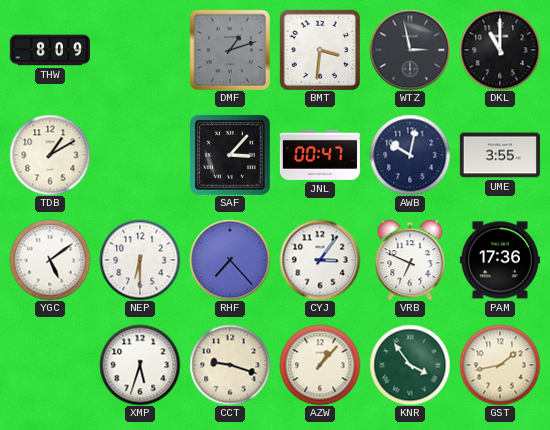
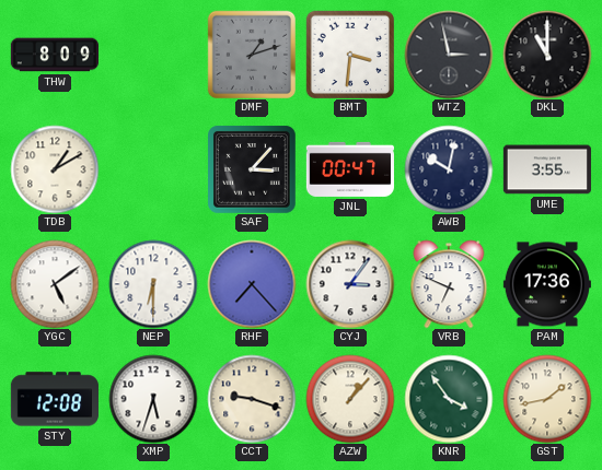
STY: none -> 12:08
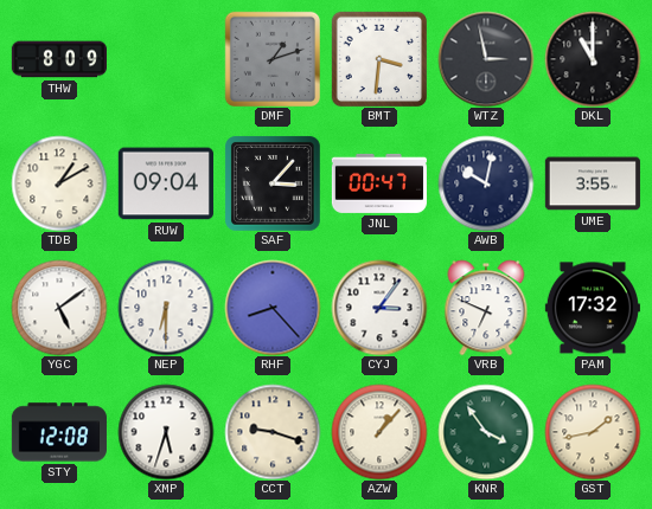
RUW: none -> 09:04
RHF: 7:23 -> 8:23
PAM: 17:36 -> 17:32
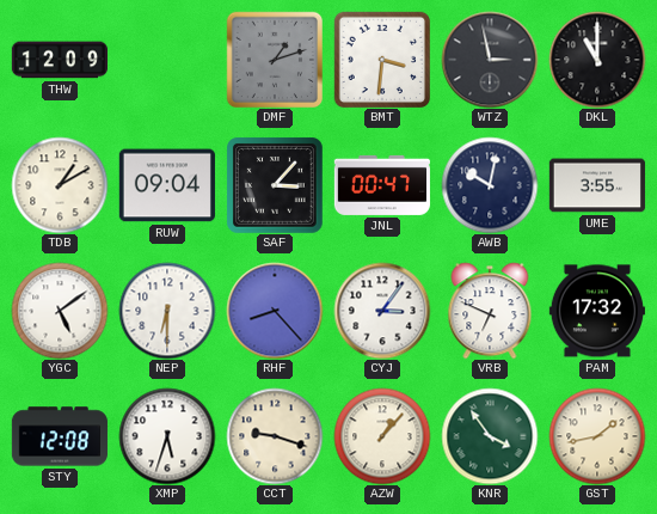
THW: 8:09 -> 12:09
